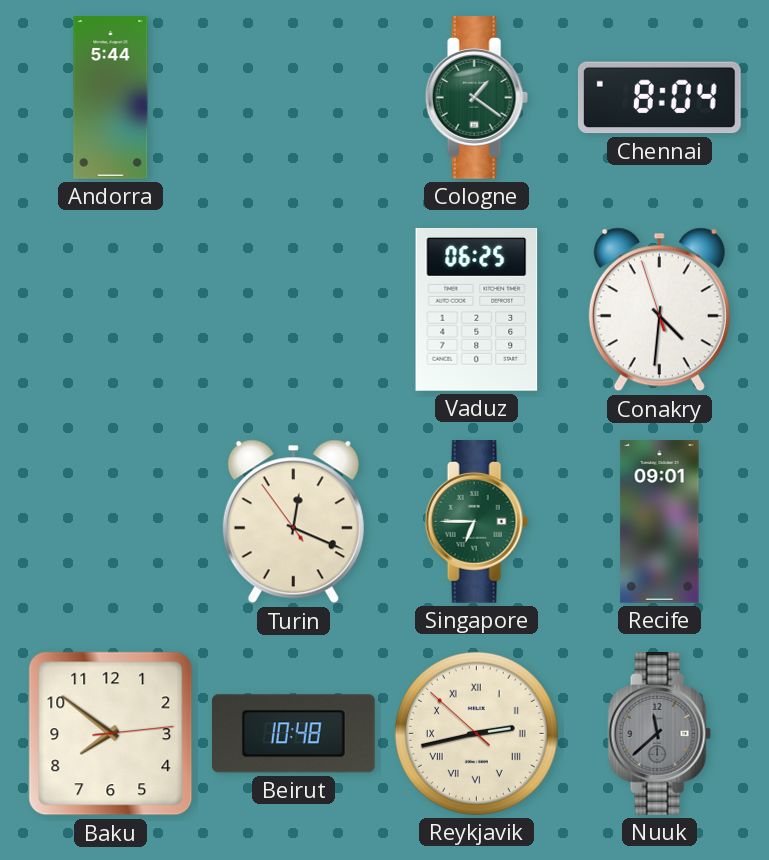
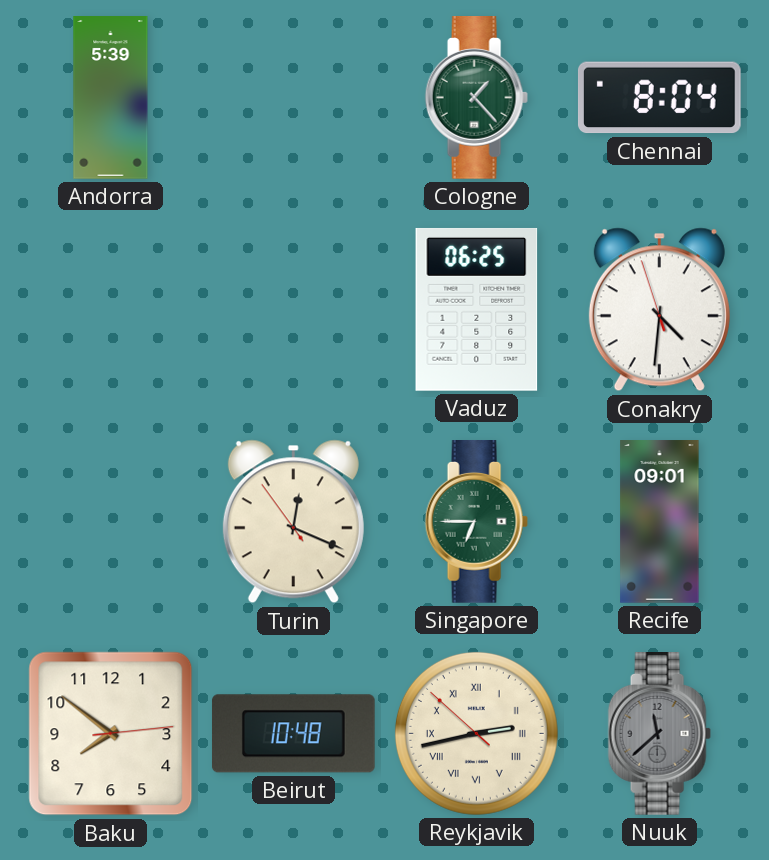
Andorra: 5:44 -> 5:39
Cologne: 1:21 -> 1:23
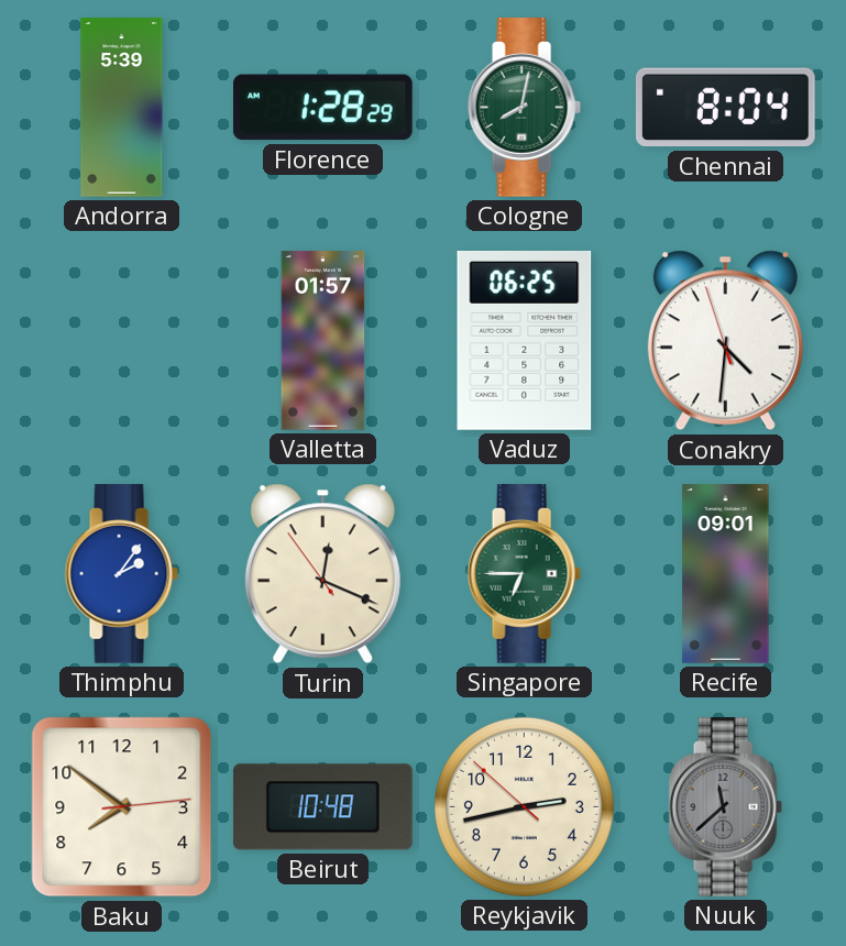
Florence: none -> 1:28
Cologne: 1:23 -> 8:02
Valletta: none -> 01:57
Thimphu: none -> 2:06
Reykjavik numerals: Roman -> Arabic
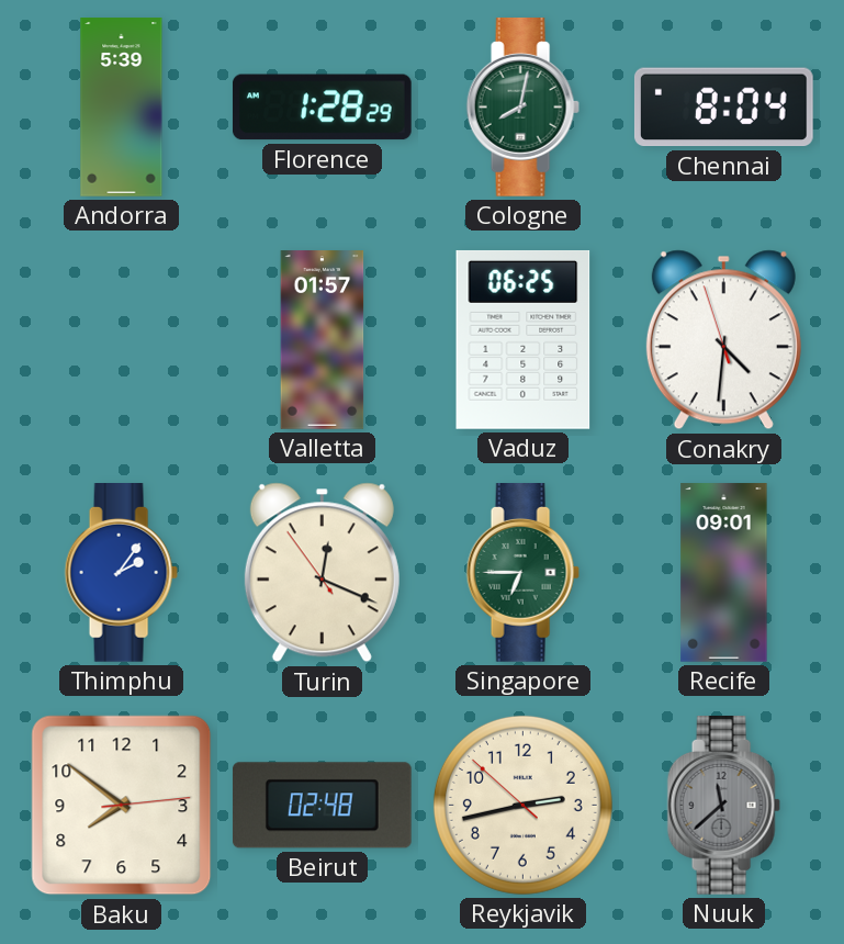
Beirut: 10:48 -> 02:48
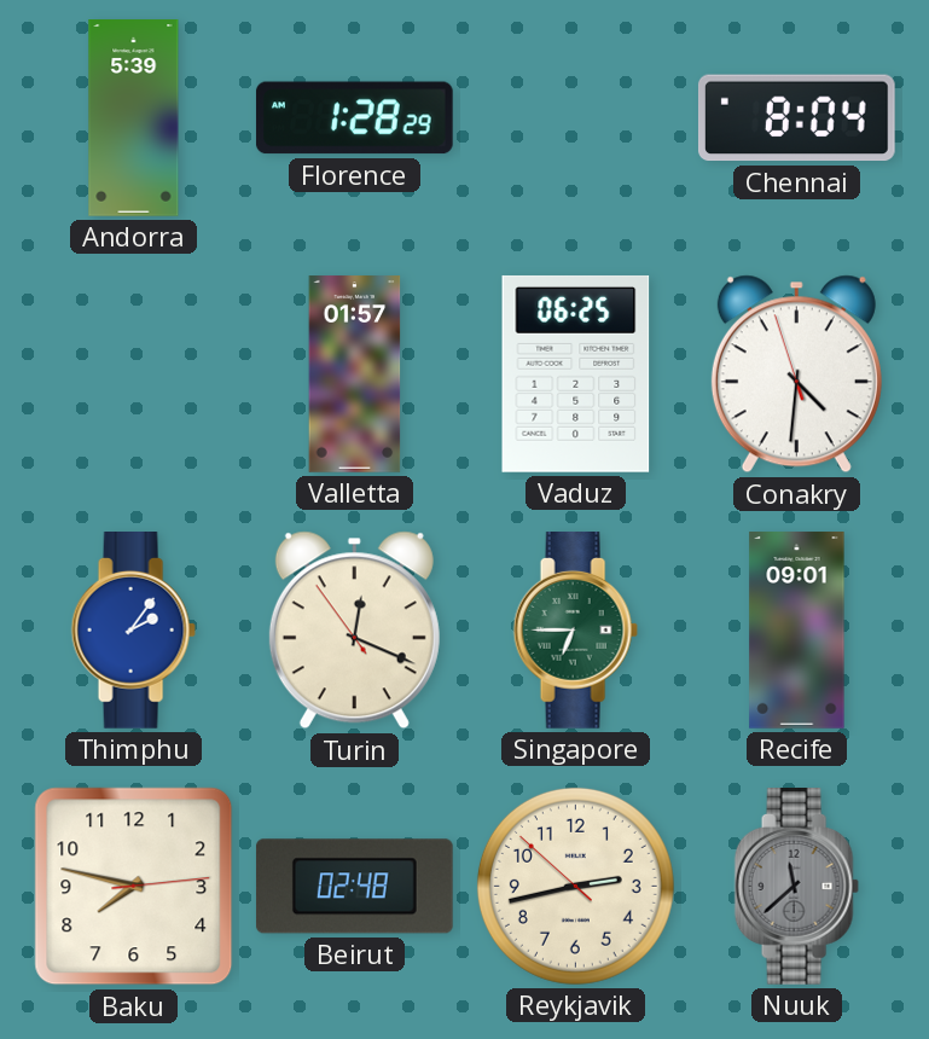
Cologne: 8:02 -> none
Baku: 7:51 -> 7:47
